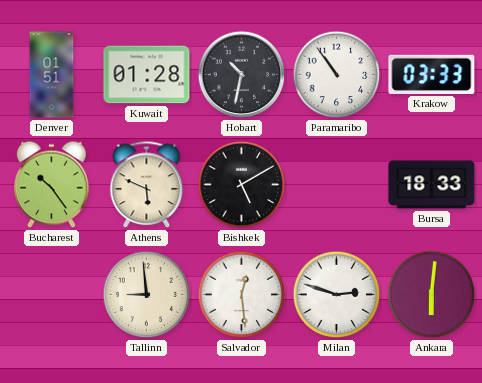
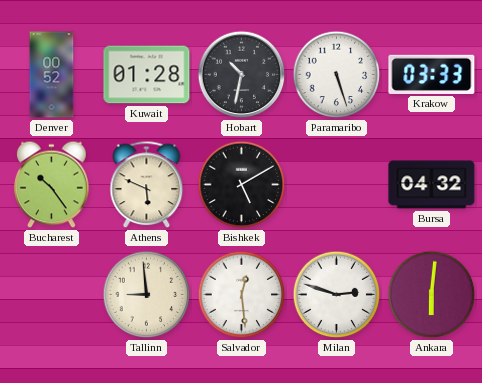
Denver: 01:51 -> 00:52
Paramaribo: 10:54 -> 5:27
Bursa: 18:33 -> 04:32
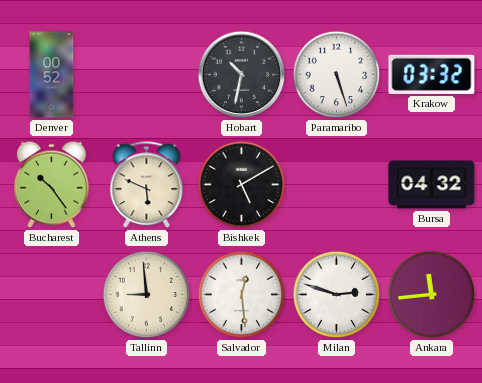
Kuwait: 01:28 -> none
Krakow: 03:33 -> 03:32
Ankara: 6:01 -> 11:44
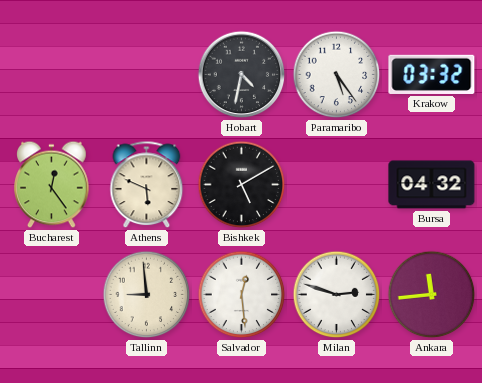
Denver: 00:52 -> none
Hobart: 10:32 -> 4:32
Paramaribo: 5:27 -> 5:24
Bucharest: 10:24 -> 12:24
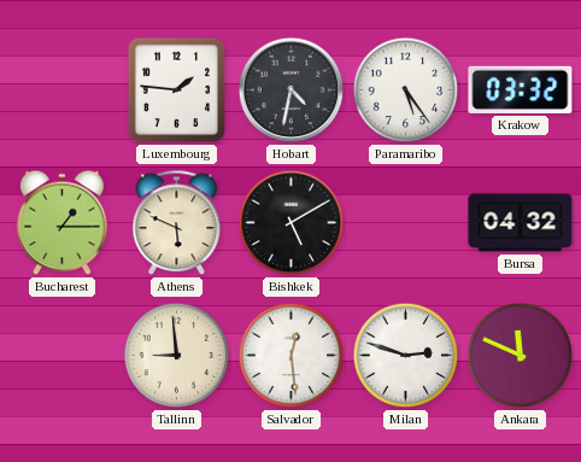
Luxembourg: none -> 1:46
Bucharest: 12:24 -> 1:15
Ankara: 11:44 -> 11:49
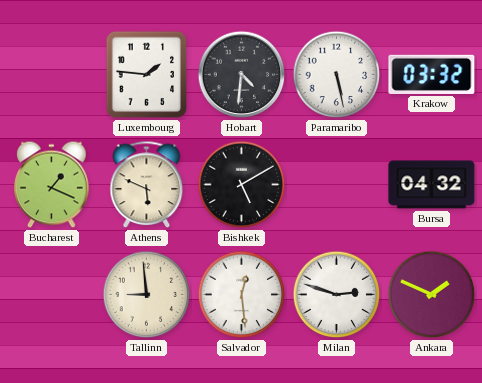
Hobart: 4:32 -> 4:31
Paramaribo: 5:24 -> 5:28
Bucharest: 1:15 -> 1:19
Ankara: 11:49 -> 1:49
